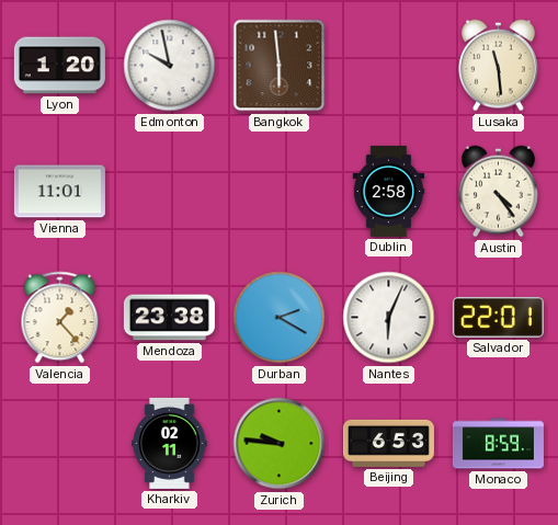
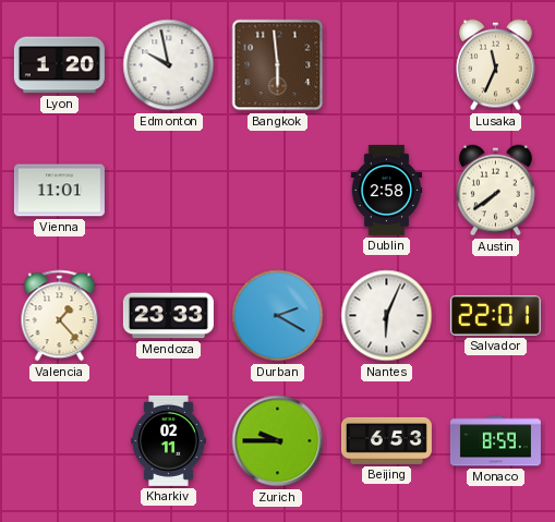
Lusaka: 11:29 -> 11:34
Austin: 4:24 -> 7:39
Mendoza: 23:38 -> 23:33
Zurich: 9:46 -> 9:45
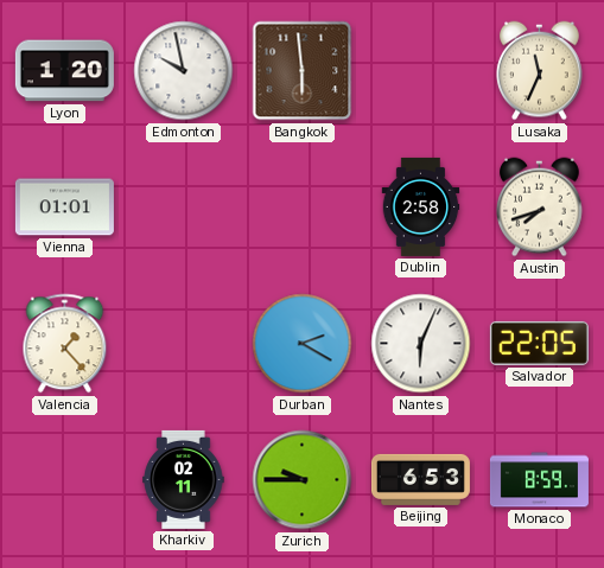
Vienna: 11:01 -> 01:01
Austin: 7:39 -> 7:42
Mendoza: 23:33 -> none
Salvador: 22:01 -> 22:05
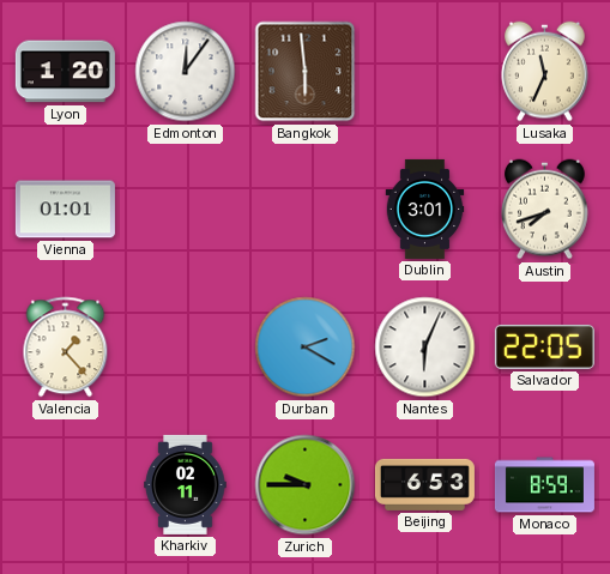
Edmonton: 9:58 -> 12:06
Dublin: 2:58 -> 3:01
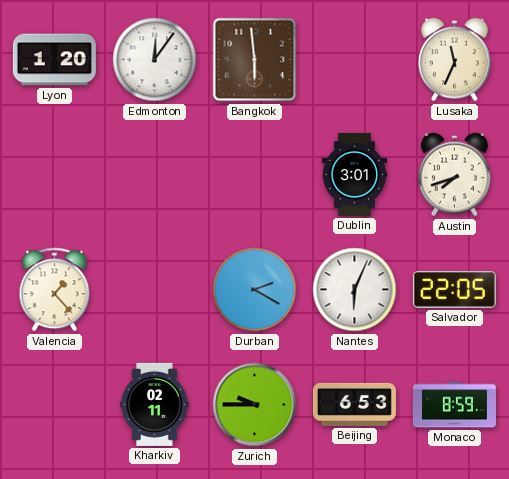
Vienna: 01:01 -> none
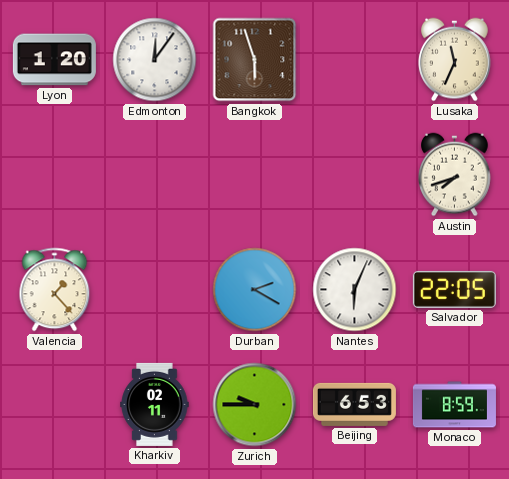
Bangkok: 5:59 -> 5:57
Dublin: 3:01 -> none
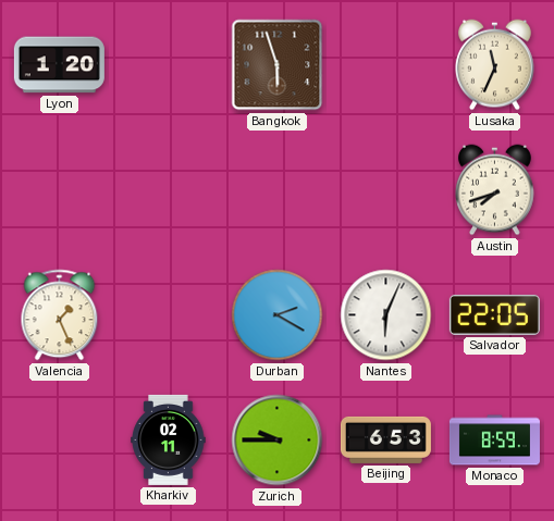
Edmonton: 12:06 -> none
Valencia: 1:23 -> 1:26
